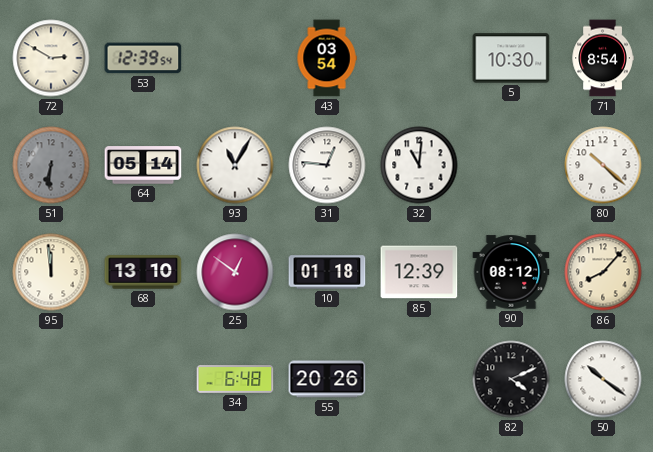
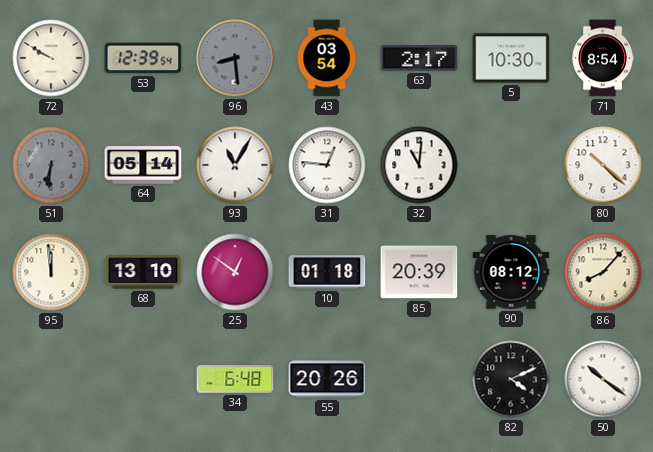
72: 2:50 -> 9:50
96: none -> 8:29
63: none -> 2:17
85: 12:39 -> 20:39
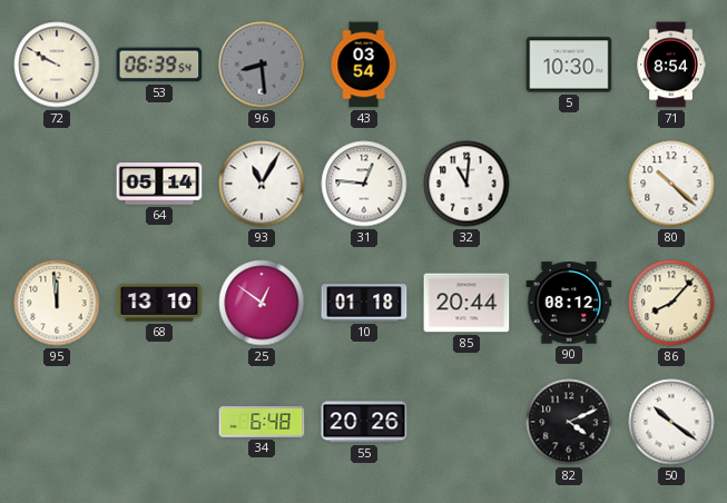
53: 12:39 -> 06:39
63: 2:17 -> none
51: 6:31 -> none
85: 20:39 -> 20:44
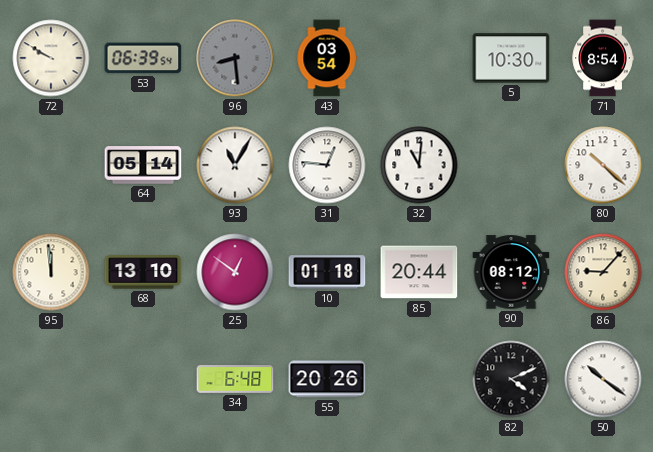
86: 8:07 -> 9:07
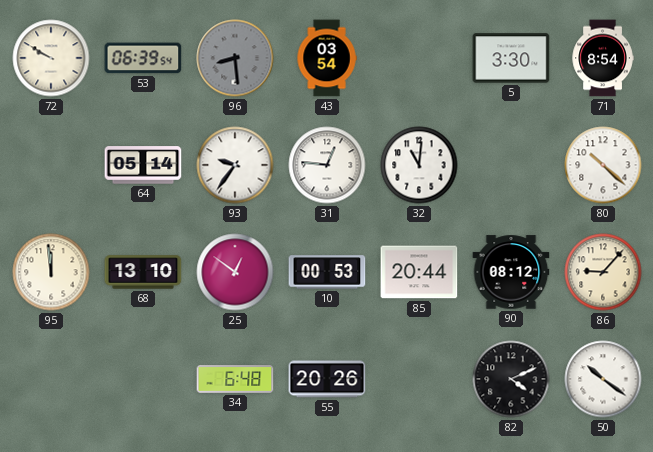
5: 10:30 -> 3:30
93: 11:05 -> 9:36
10: 01:18 -> 00:53
